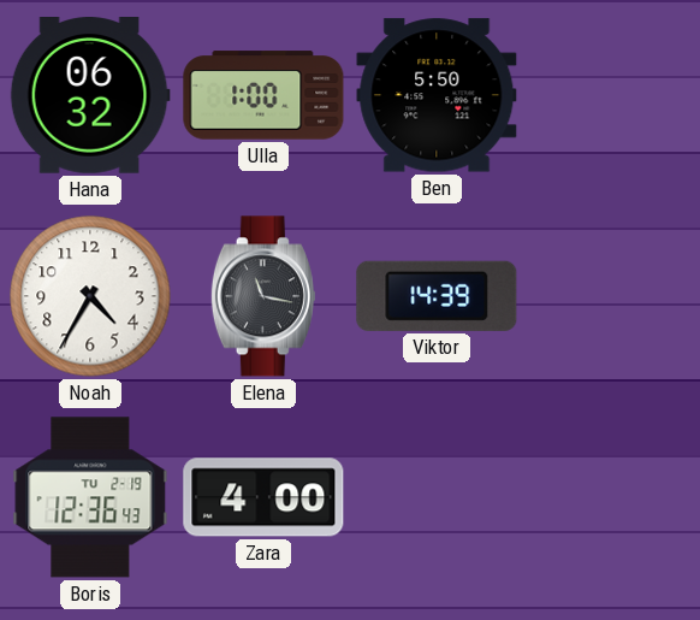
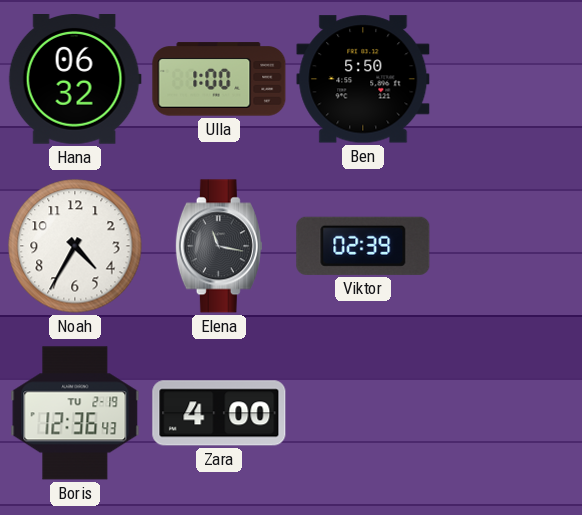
Viktor: 14:39 -> 02:39
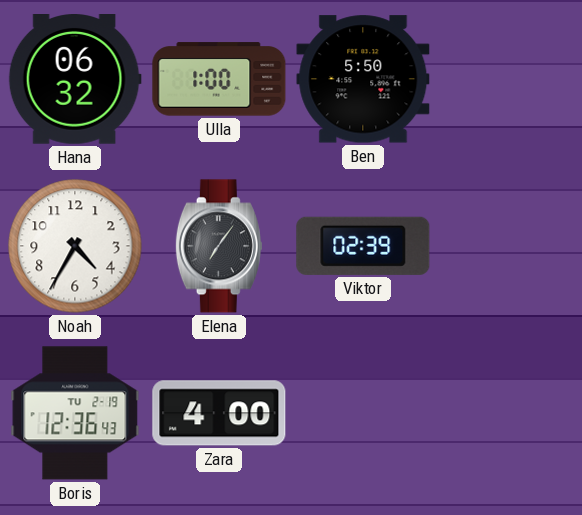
Elena: 11:17 -> 7:06
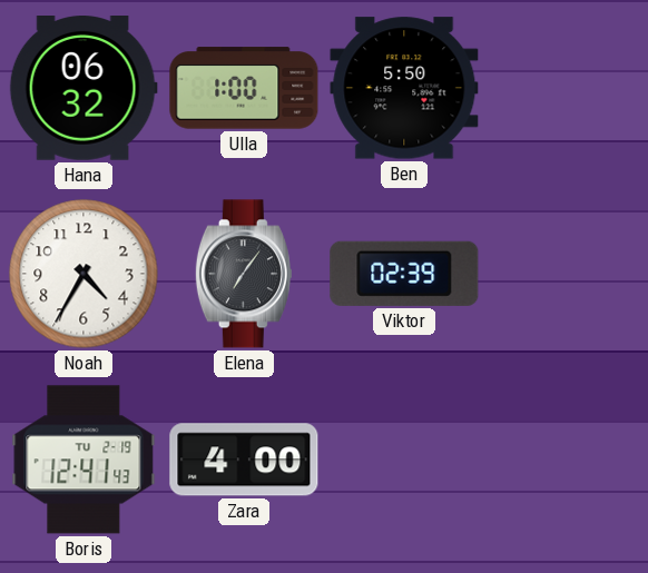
Boris: 12:36 -> 12:41
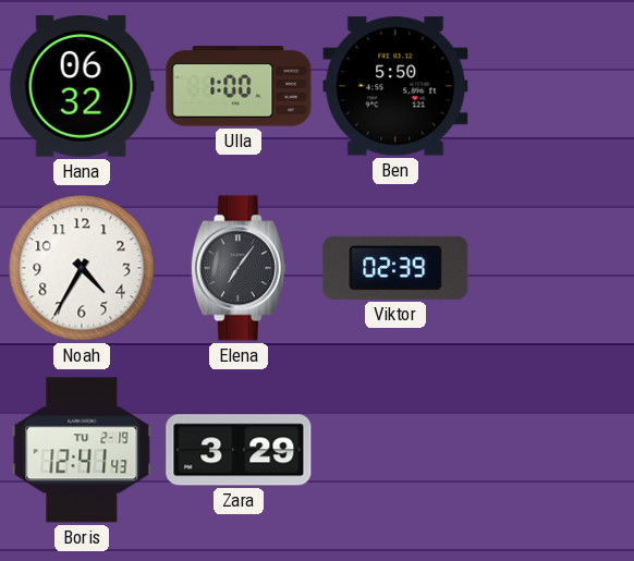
Zara: 4:00 -> 3:29
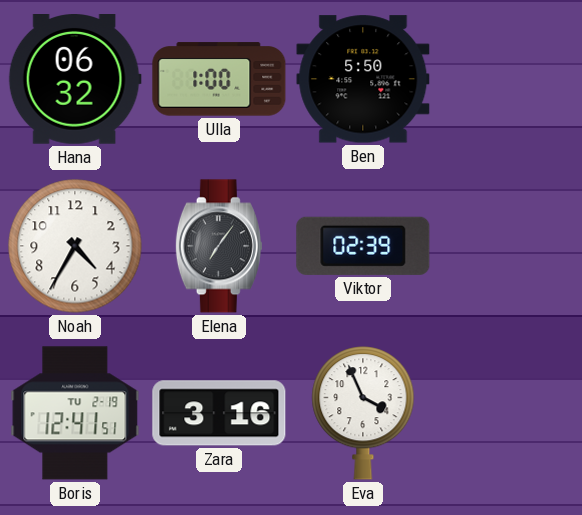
Boris: 12:41:43 -> 12:41:51
Zara: 3:29 -> 3:16
Eva: none -> 3:56
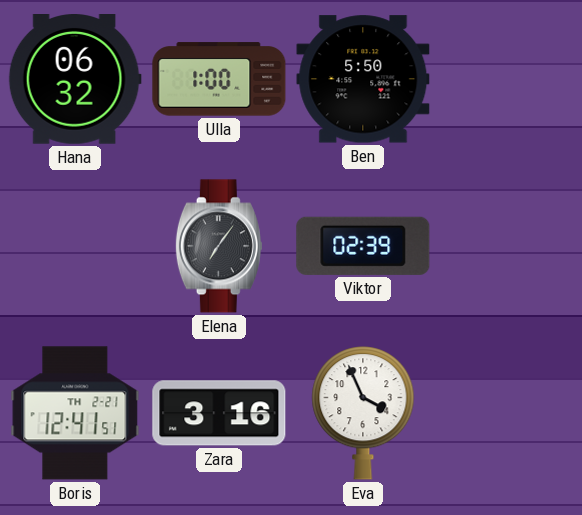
Noah: 4:35 -> none
Boris date: TU 2-19 -> TH 2-21
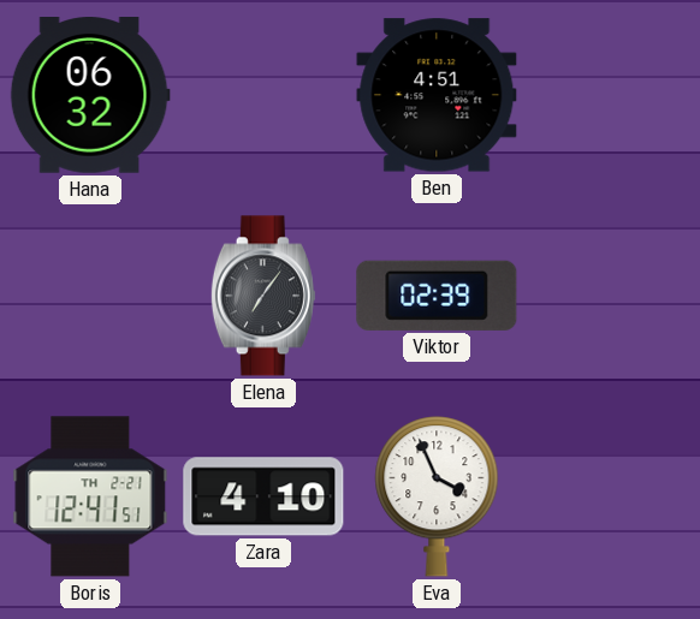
Ulla: 1:00 -> none
Ben: 5:50 -> 4:51
Zara: 3:16 -> 4:10
